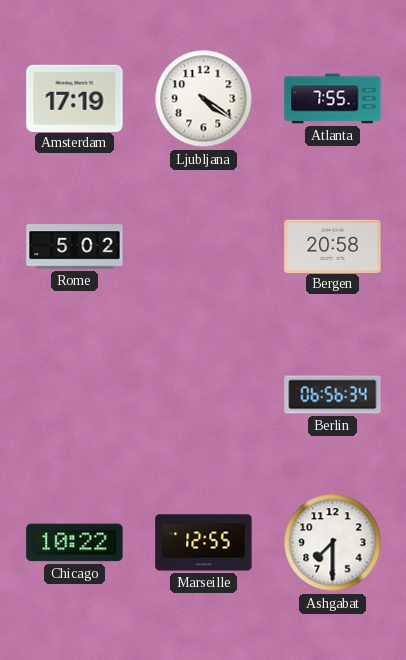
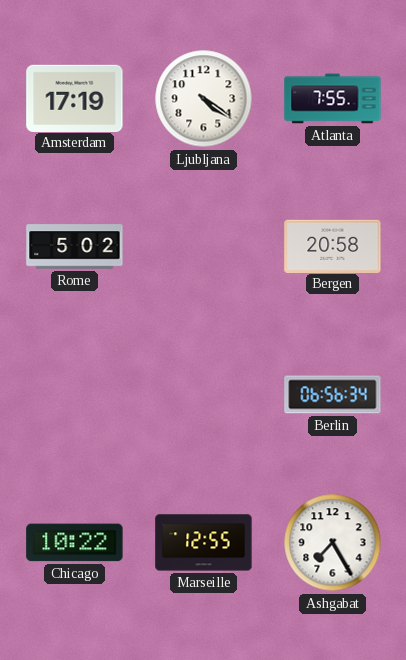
Ashgabat: 7:30 -> 7:25
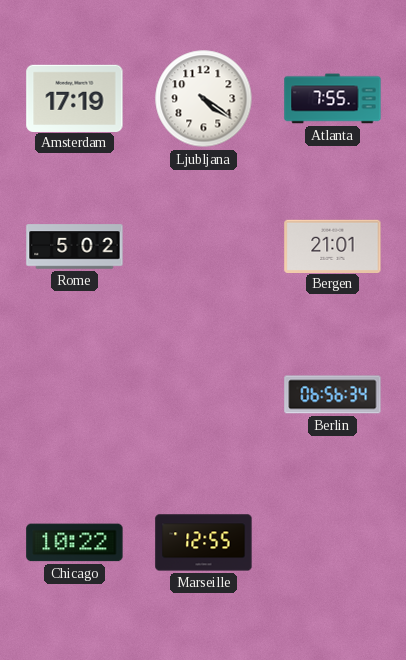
Bergen: 20:58 -> 21:01
Ashgabat: 7:25 -> none
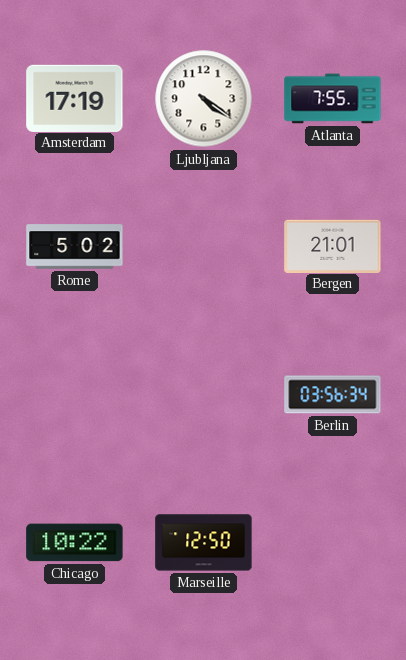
Berlin: 06:56 -> 03:56
Marseille: 12:55 -> 12:50
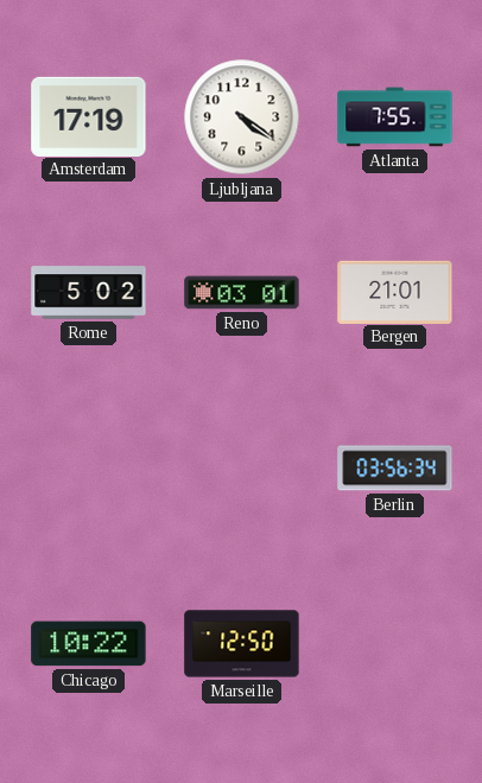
Reno: none -> 03:01
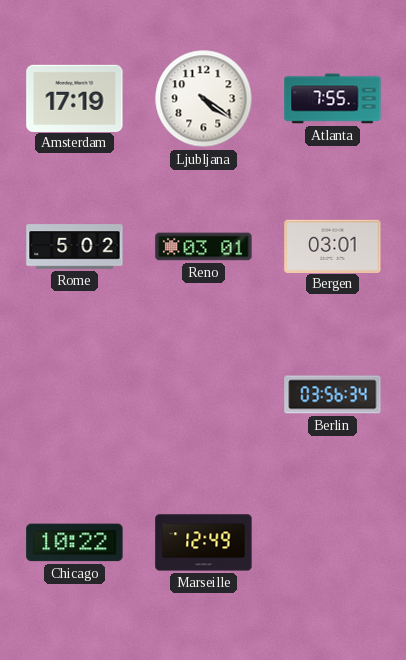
Bergen: 21:01 -> 03:01
Marseille: 12:50 -> 12:49
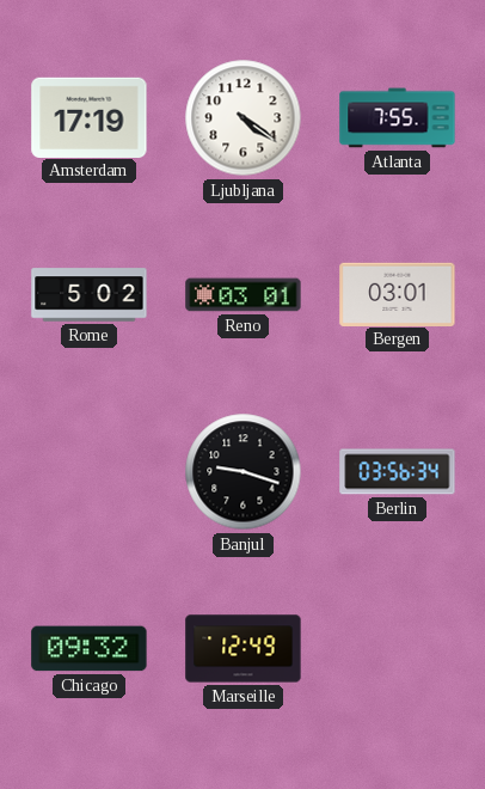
Banjul: none -> 9:18
Chicago: 10:22 -> 09:32
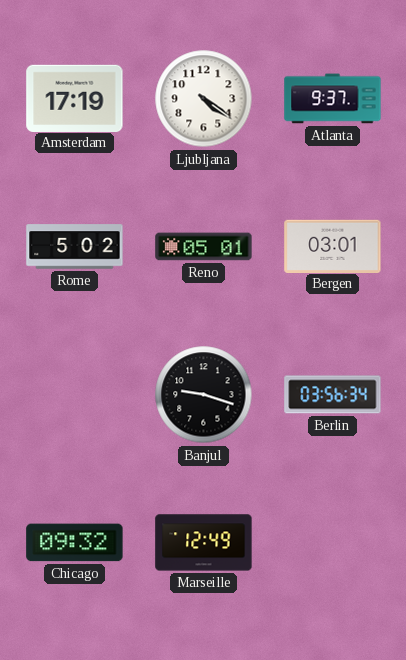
Atlanta: 7:55 -> 9:37
Reno: 03:01 -> 05:01
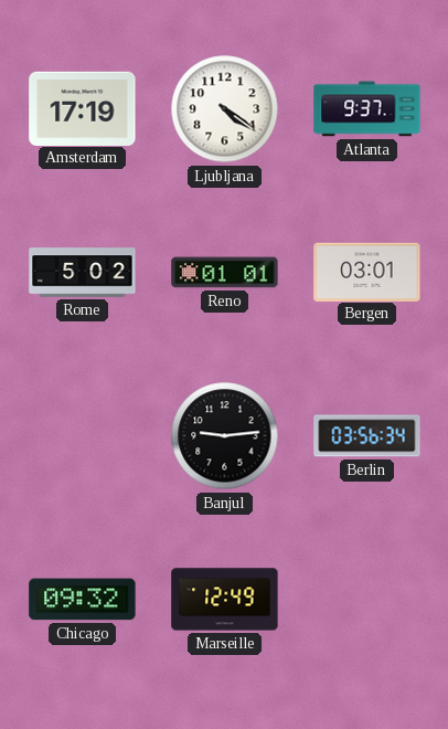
Reno: 05:01 -> 01:01
Banjul: 9:18 -> 9:14
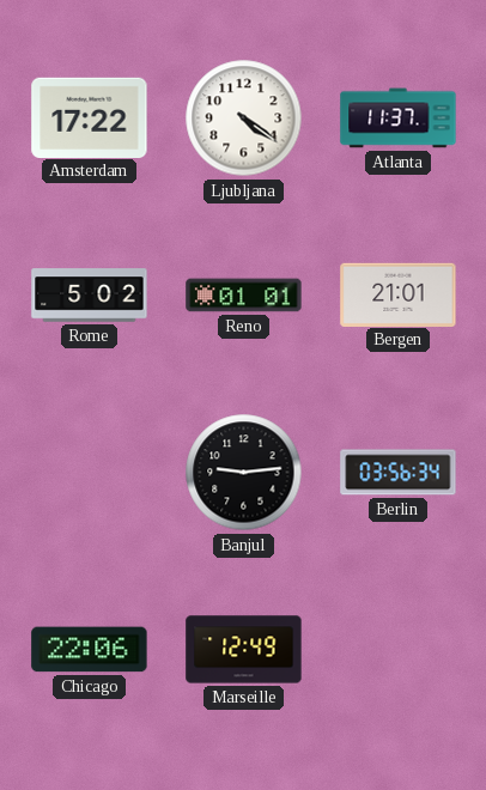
Amsterdam: 17:19 -> 17:22
Atlanta: 9:37 -> 11:37
Bergen: 03:01 -> 21:01
Chicago: 09:32 -> 22:06
